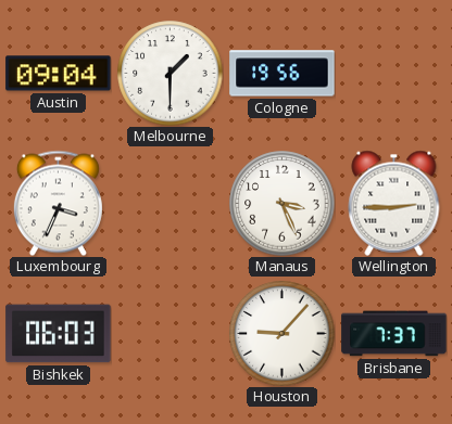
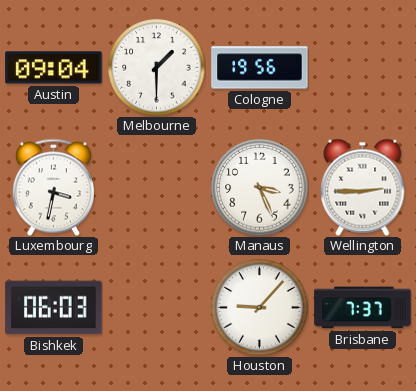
Luxembourg: 3:34 -> 3:32
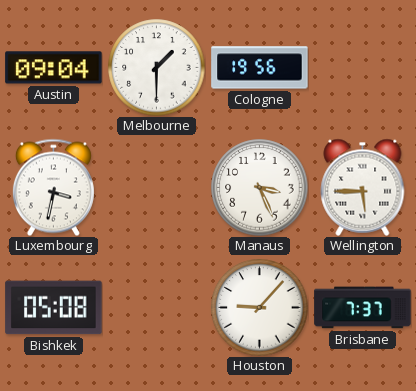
Wellington: 2:45 -> 5:45
Bishkek: 06:03 -> 05:08
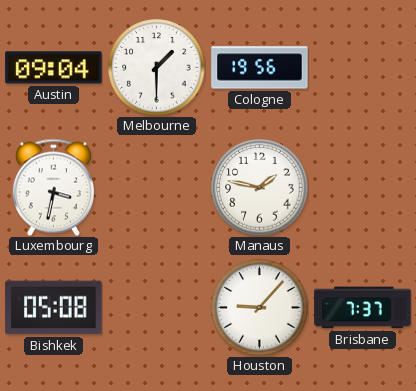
Manaus: 3:26 -> 1:47
Wellington: 5:45 -> none
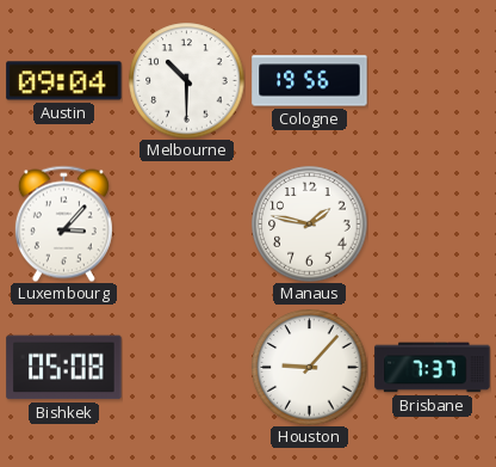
Melbourne: 1:30 -> 10:30
Luxembourg: 3:32 -> 3:07
